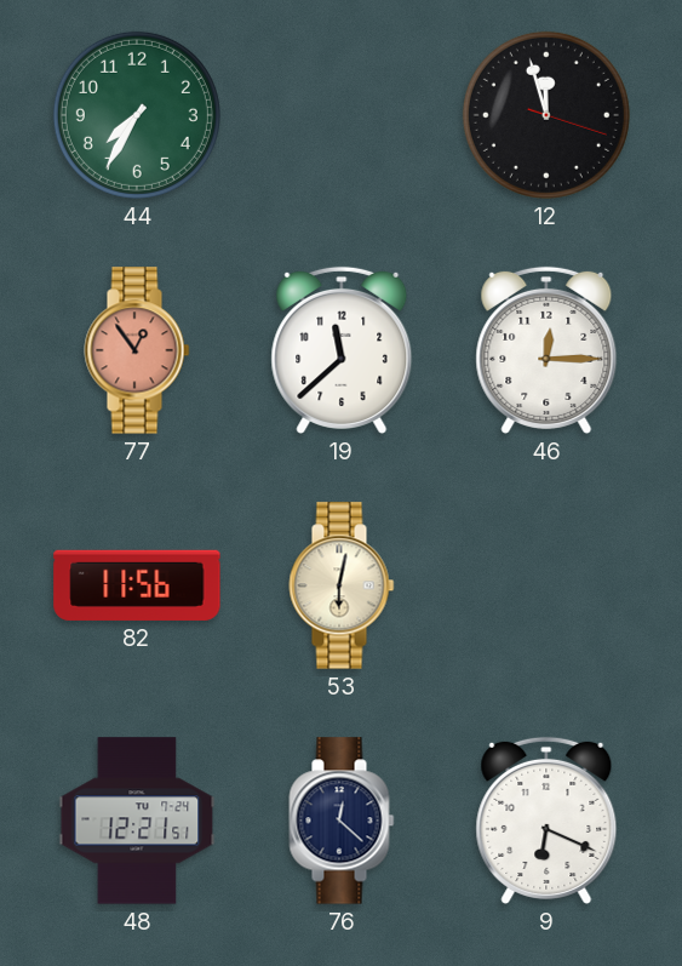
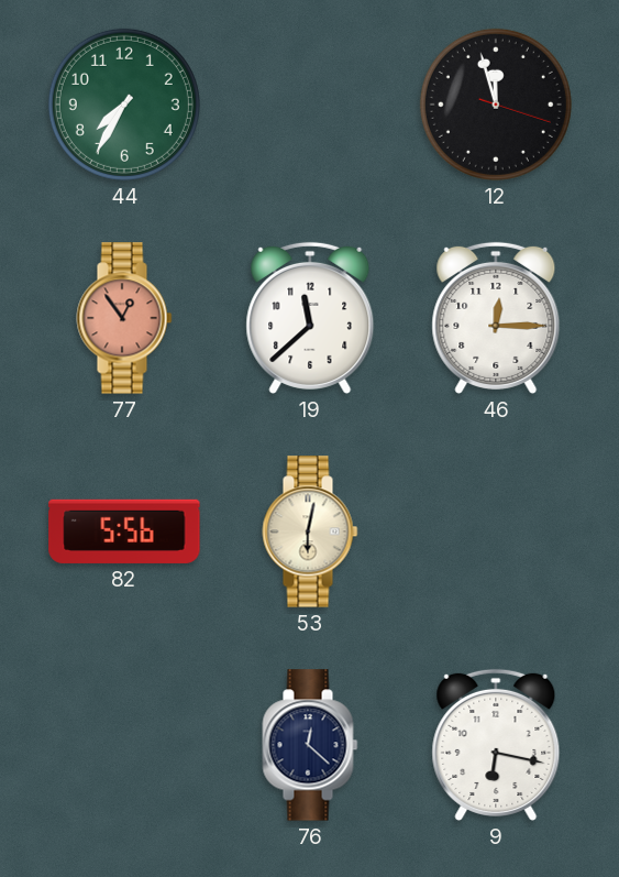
82: 11:56 -> 5:56
48: 12:21 -> none
9: 6:19 -> 6:17
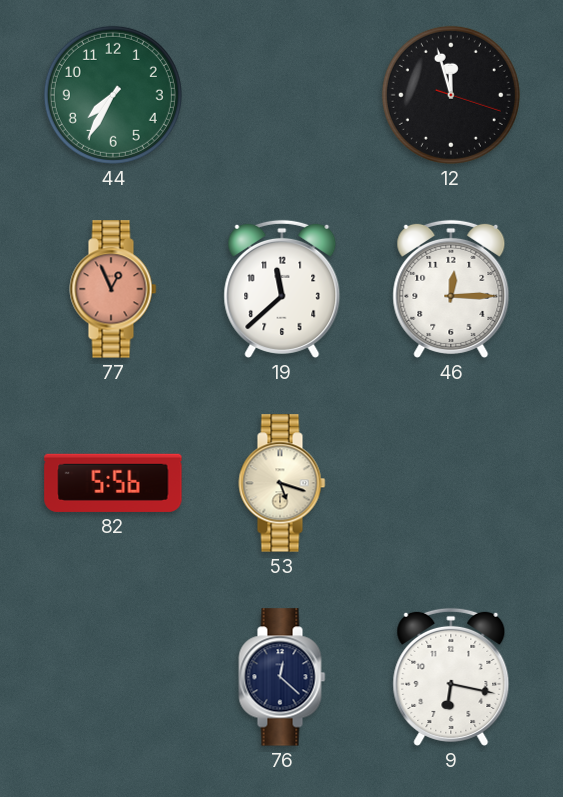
77: 12:54 -> 12:56
53: 6:02 -> 5:18
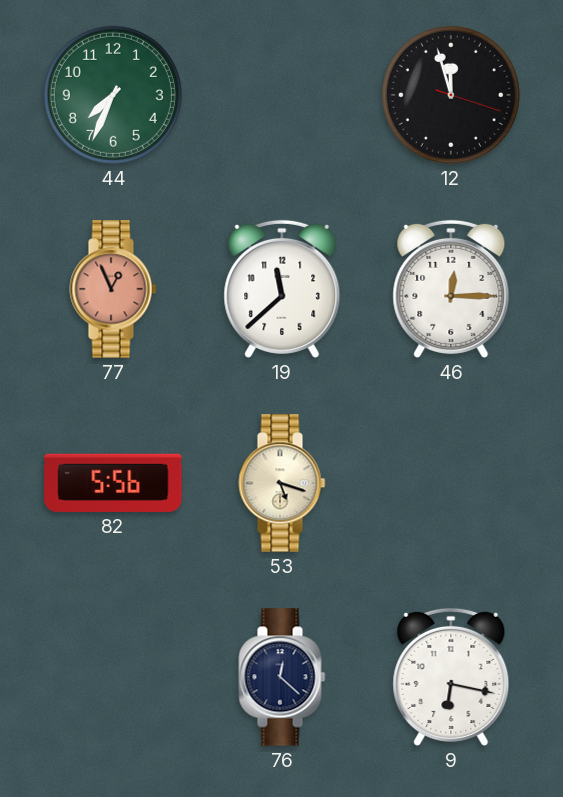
44: 7:35 -> 7:34
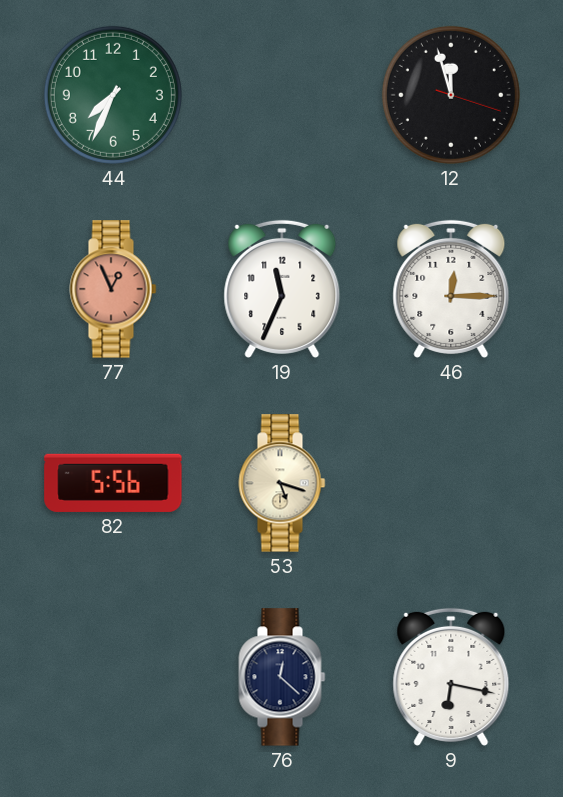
19: 11:38 -> 11:34
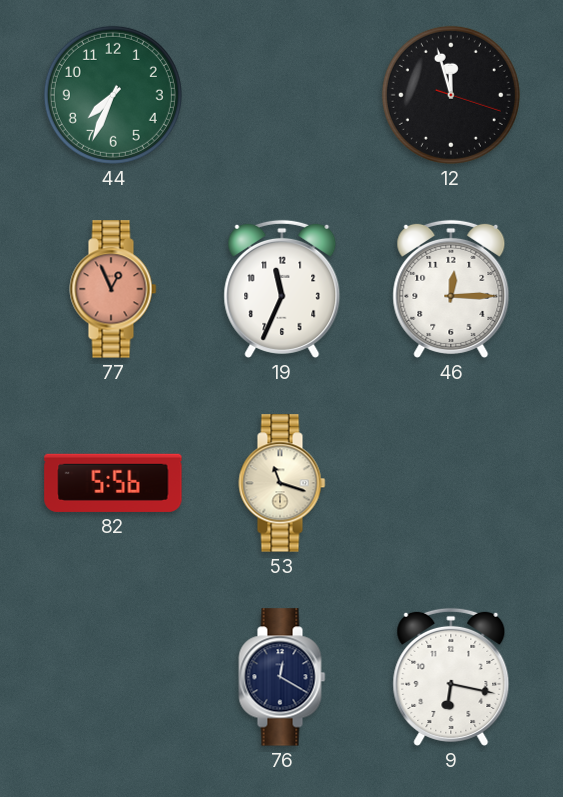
53: 5:18 -> 11:18
76: 12:22 -> 12:20
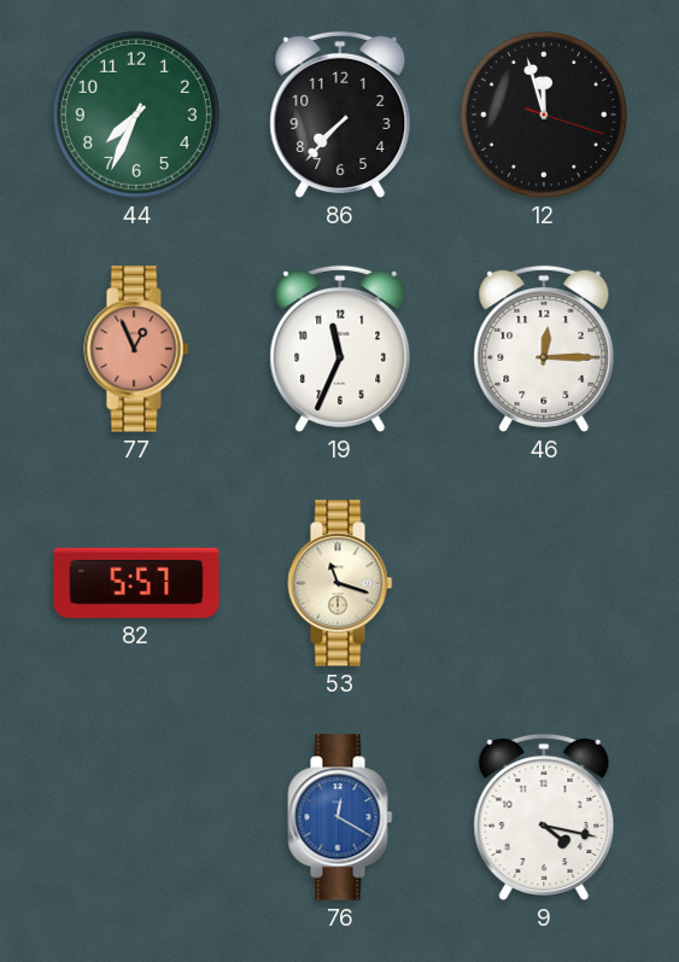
86: none -> 7:37
82: 5:56 -> 5:57
76 dial: navy -> blue
9: 6:17 -> 4:17
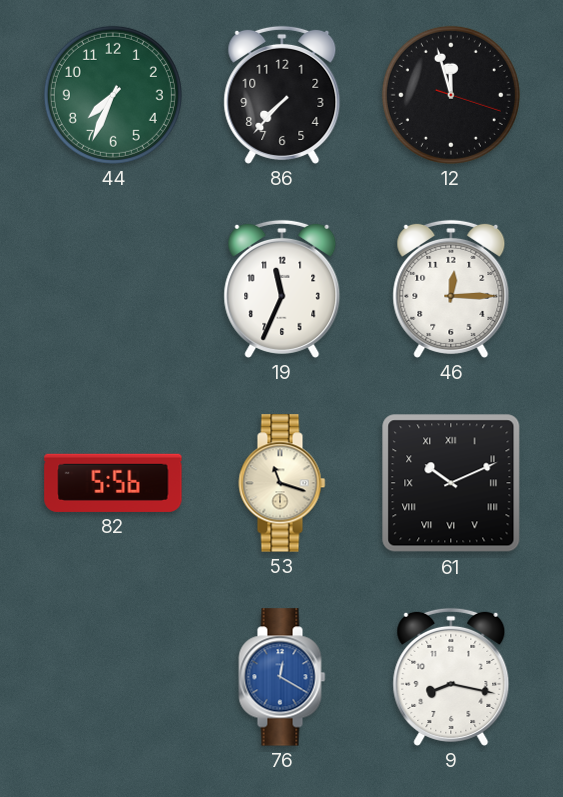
77: 12:56 -> none
82: 5:57 -> 5:56
61: none -> 10:11
9: 4:17 -> 8:17
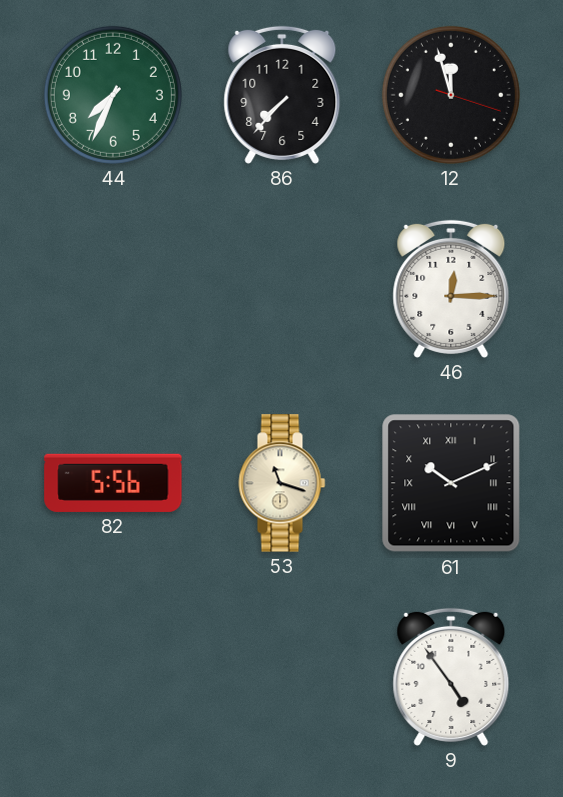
19: 11:34 -> none
76: 12:20 -> none
9: 8:17 -> 4:54
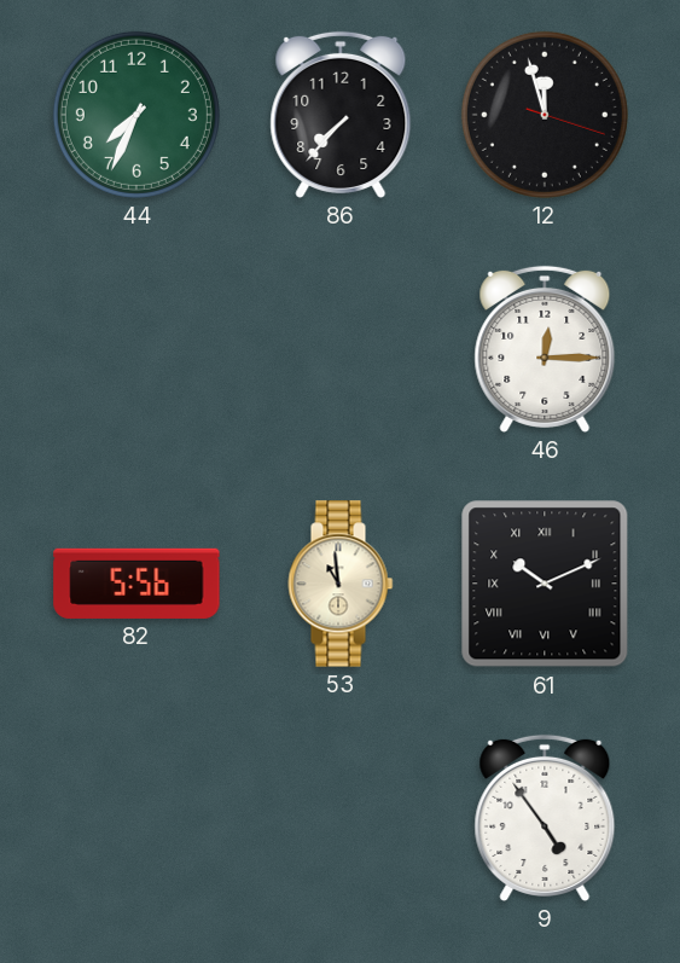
53: 11:18 -> 10:59
